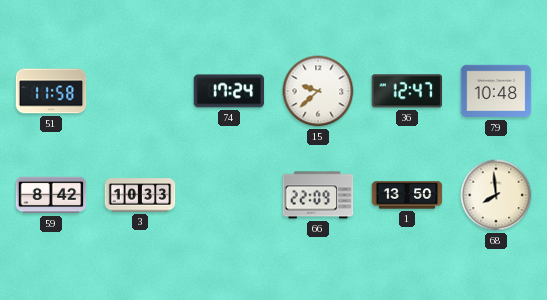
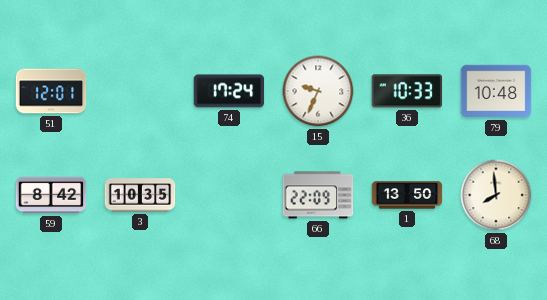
51: 11:58 -> 12:01
15: 9:38 -> 9:34
36: 12:47 -> 10:33
3: 10:33 -> 10:35
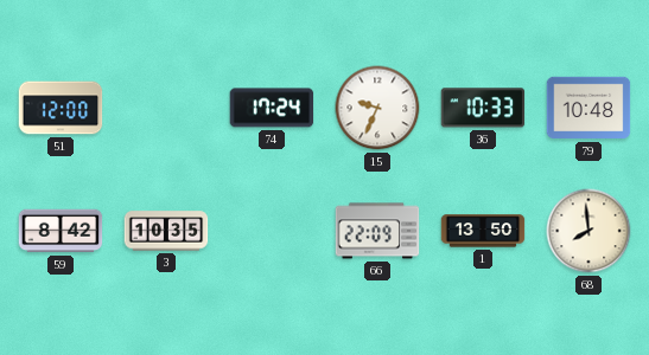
51: 12:01 -> 12:00
